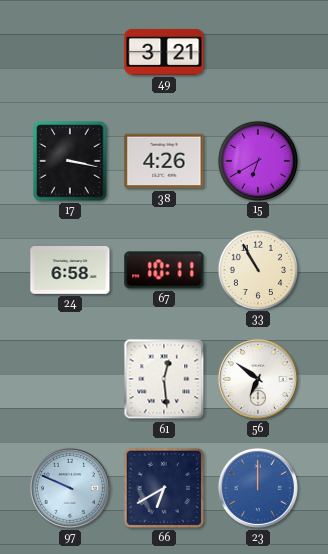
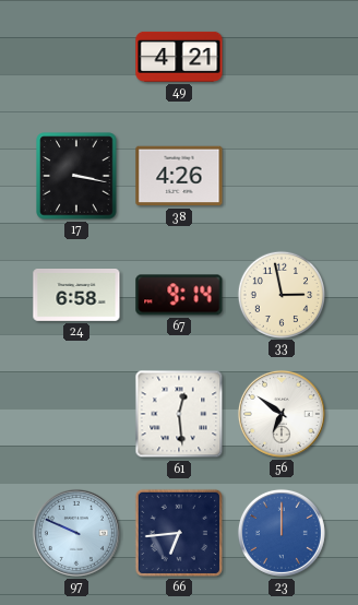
49: 3:21 -> 4:21
15: 6:40 -> none
67: 10:11 -> 9:14
33: 10:55 -> 2:58
66: 6:40 -> 6:44
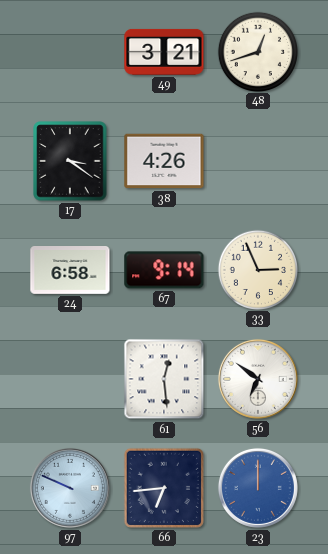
49: 4:21 -> 3:21
48: none -> 12:42
17: 3:17 -> 3:21
33: 2:58 -> 2:56
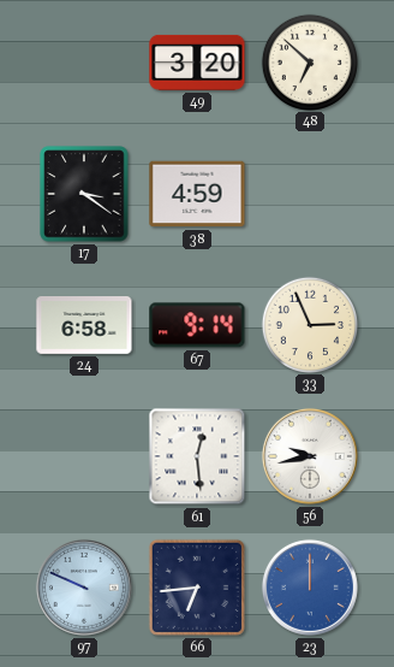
49: 3:21 -> 3:20
48: 12:42 -> 6:52
38: 4:26 -> 4:59
56: 6:51 -> 9:43
